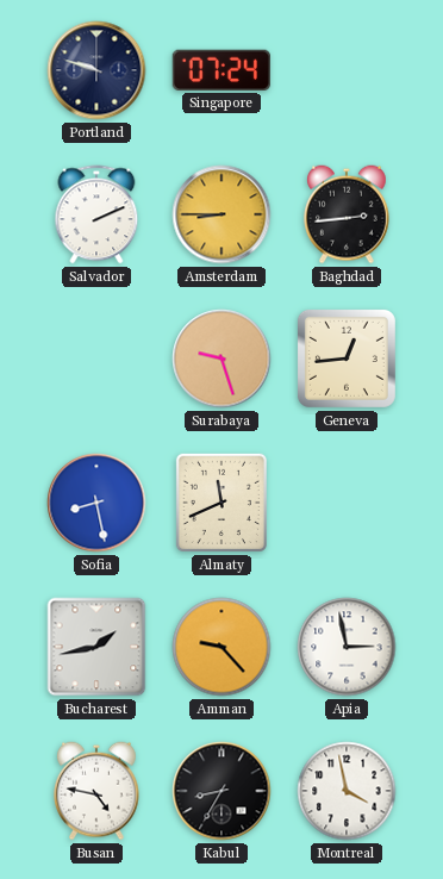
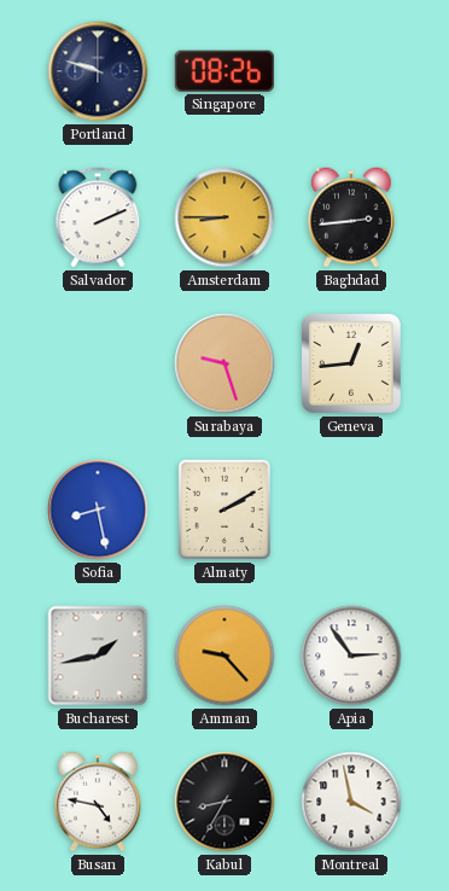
Singapore: 07:24 -> 08:26
Almaty: 11:41 -> 2:10
Apia: 2:58 -> 2:54
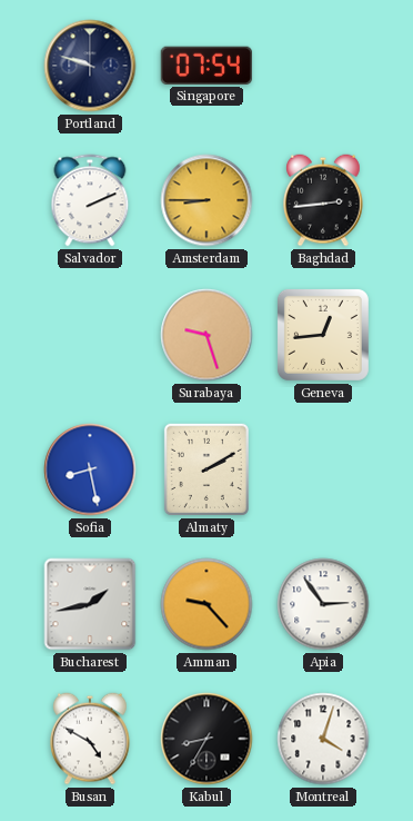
Singapore: 08:26 -> 07:54
Busan: 4:47 -> 4:50
Montreal: 3:58 -> 4:03
